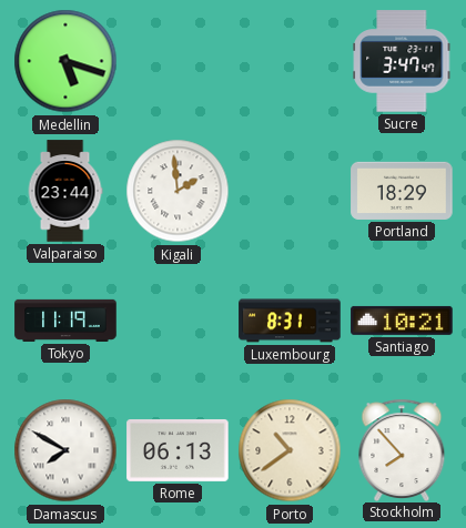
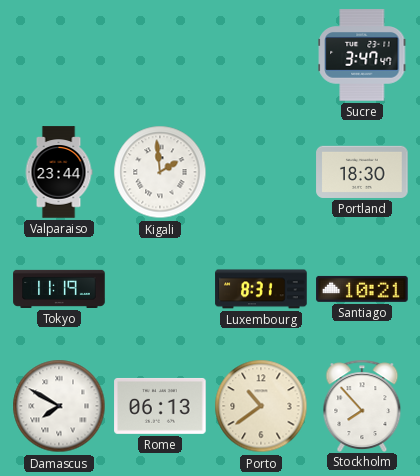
Medellin: 5:18 -> none
Portland: 18:29 -> 18:30
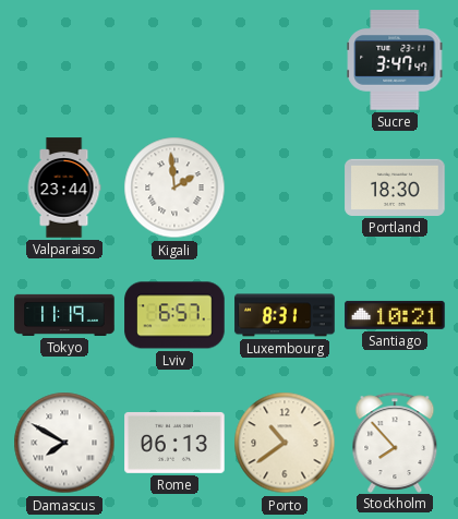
Lviv: none -> 6:57
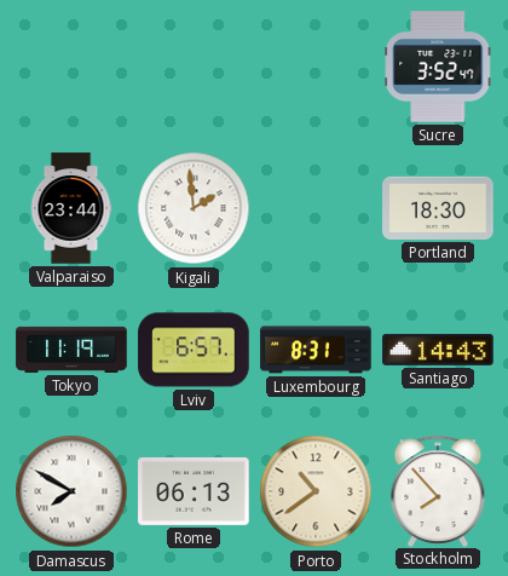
Sucre: 3:47 -> 3:52
Santiago: 10:21 -> 14:43
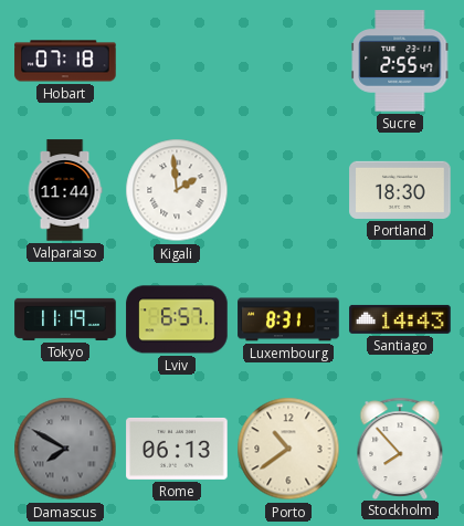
Hobart: none -> 07:18
Sucre: 3:52 -> 2:55
Valparaiso: 23:44 -> 11:44
Damascus dial: white -> grey
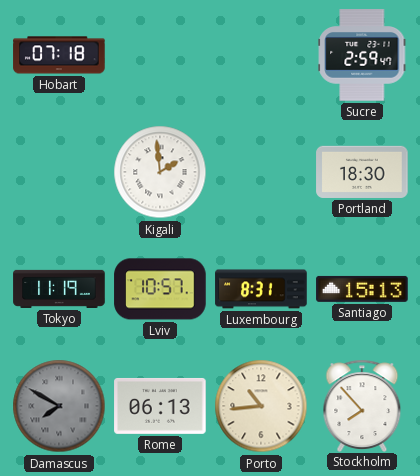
Sucre: 2:55 -> 2:59
Valparaiso: 11:44 -> none
Lviv: 6:57 -> 10:57
Santiago: 14:43 -> 15:13
Porto: 10:39 -> 10:44
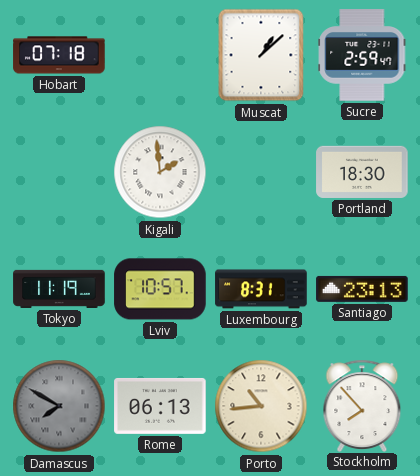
Muscat: none -> 1:08
Santiago: 15:13 -> 23:13
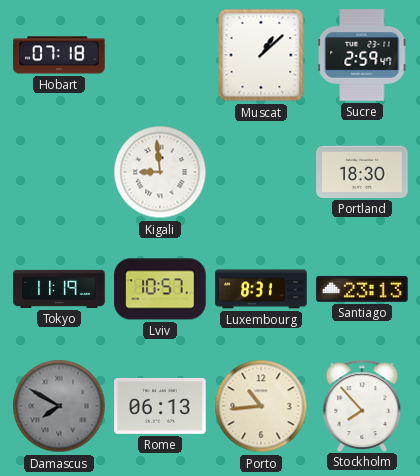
Kigali: 1:59 -> 8:59
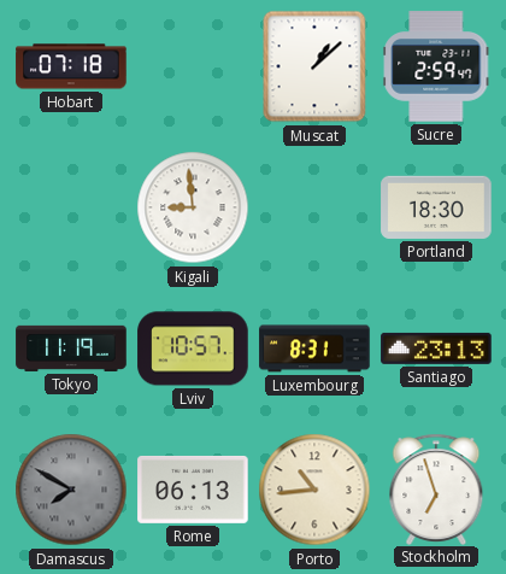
Stockholm: 7:53 -> 6:57
